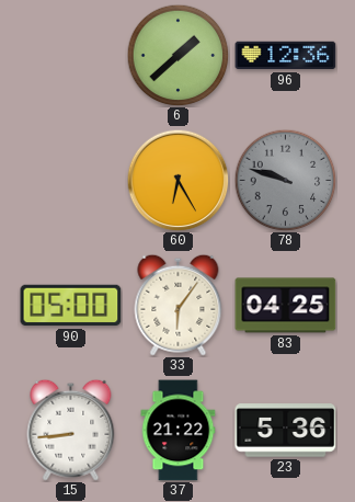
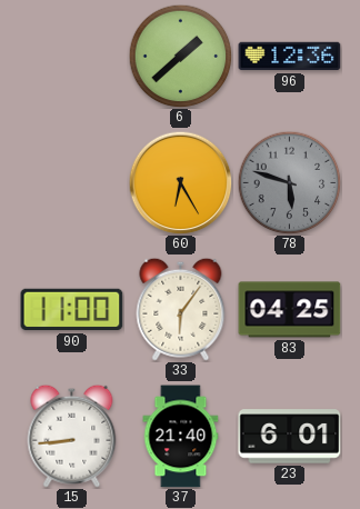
78: 9:48 -> 5:48
90: 05:00 -> 11:00
37: 21:22 -> 21:40
23: 5:36 -> 6:01
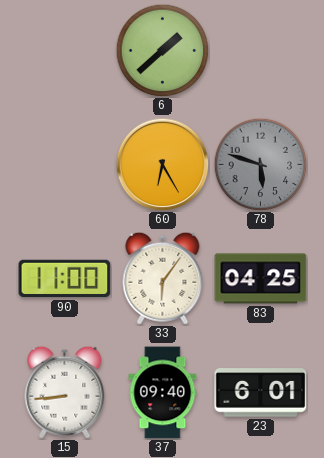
96: 12:36 -> none
37: 21:40 -> 09:40
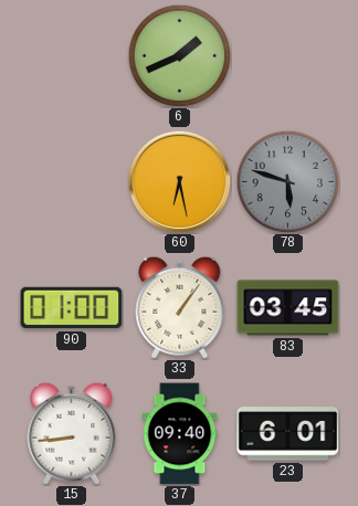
6: 1:38 -> 1:41
60: 6:25 -> 6:28
90: 11:00 -> 01:00
33: 6:06 -> 1:06
83: 04:25 -> 03:45
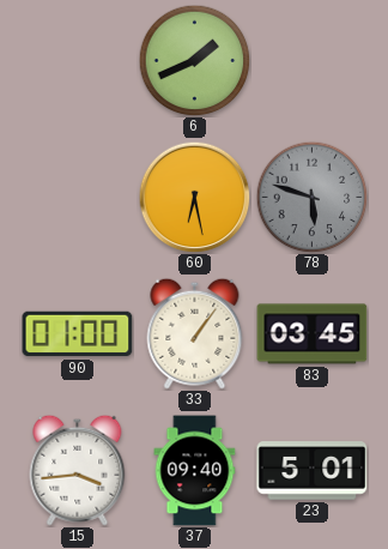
15: 8:44 -> 3:44
23: 6:01 -> 5:01
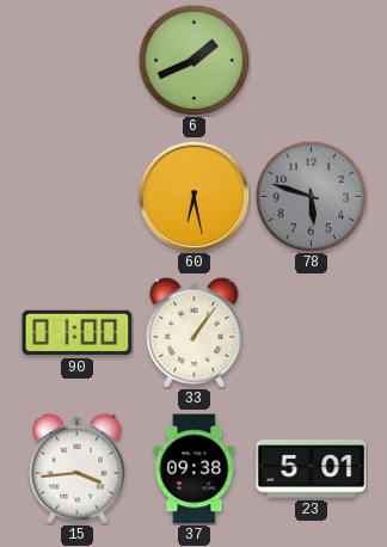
83: 03:45 -> none
37: 09:40 -> 09:38
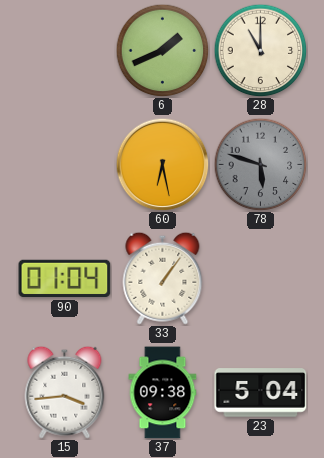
28: none -> 11:00
90: 01:00 -> 01:04
23: 5:01 -> 5:04
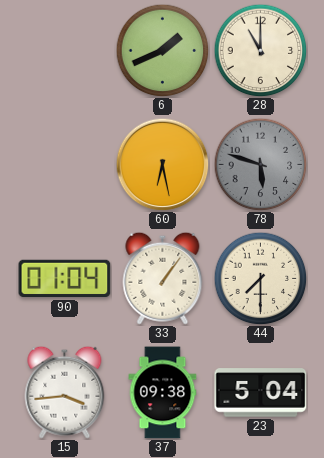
44: none -> 7:30
